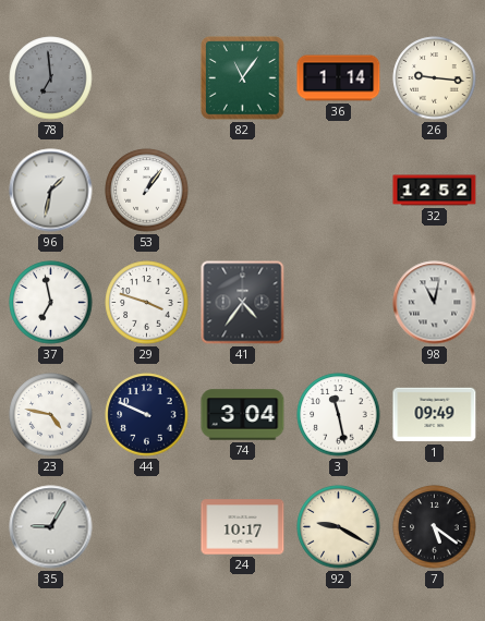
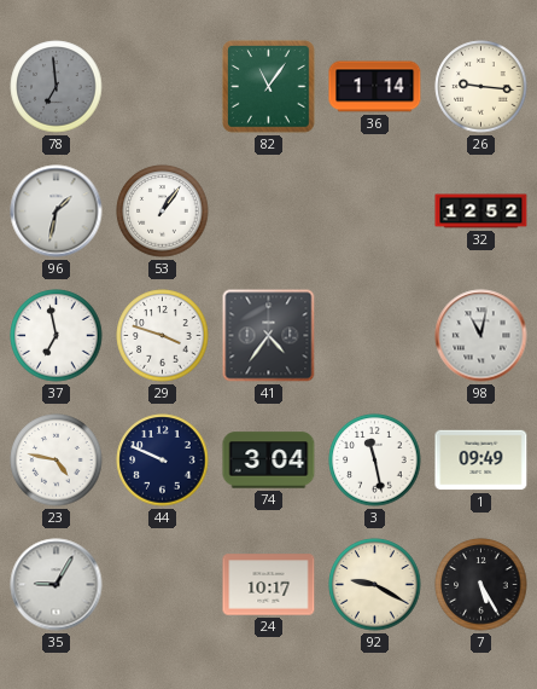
7: 5:21 -> 5:25
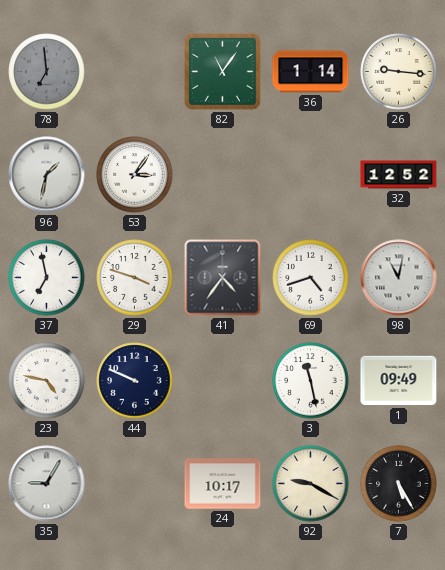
53: 1:06 -> 3:06
69: none -> 4:42
74: 3:04 -> none
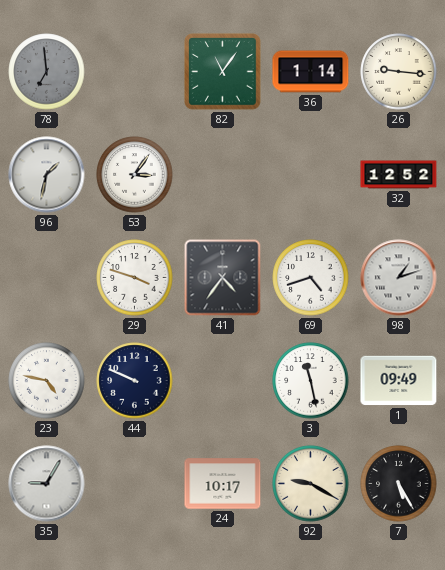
37: 6:58 -> none
98: 11:02 -> 1:12
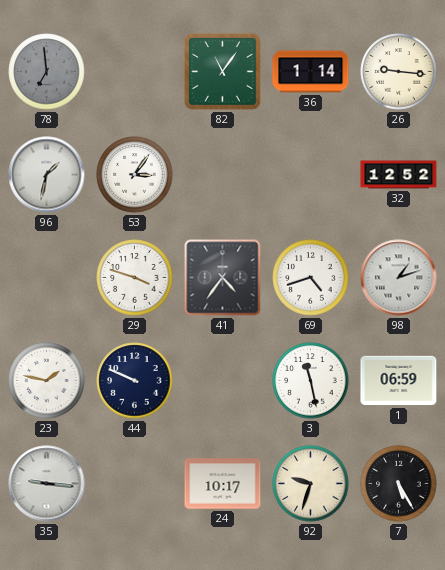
23: 4:47 -> 1:47
1: 09:49 -> 06:59
35: 9:05 -> 9:16
92: 9:20 -> 9:33
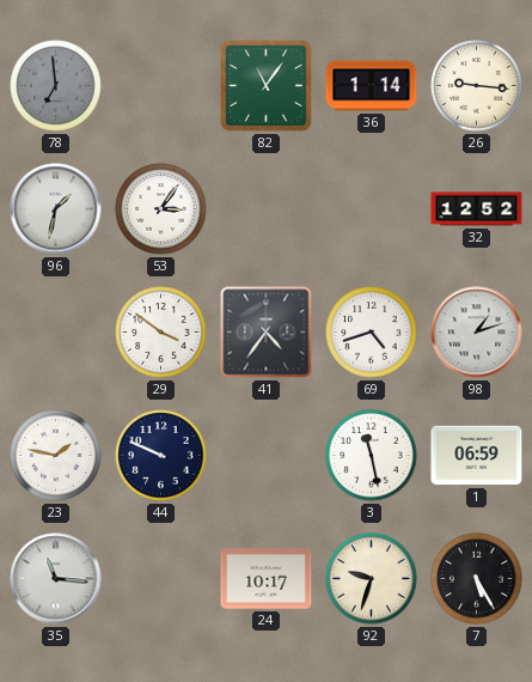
29: 3:48 -> 3:51
35: 9:16 -> 11:16
